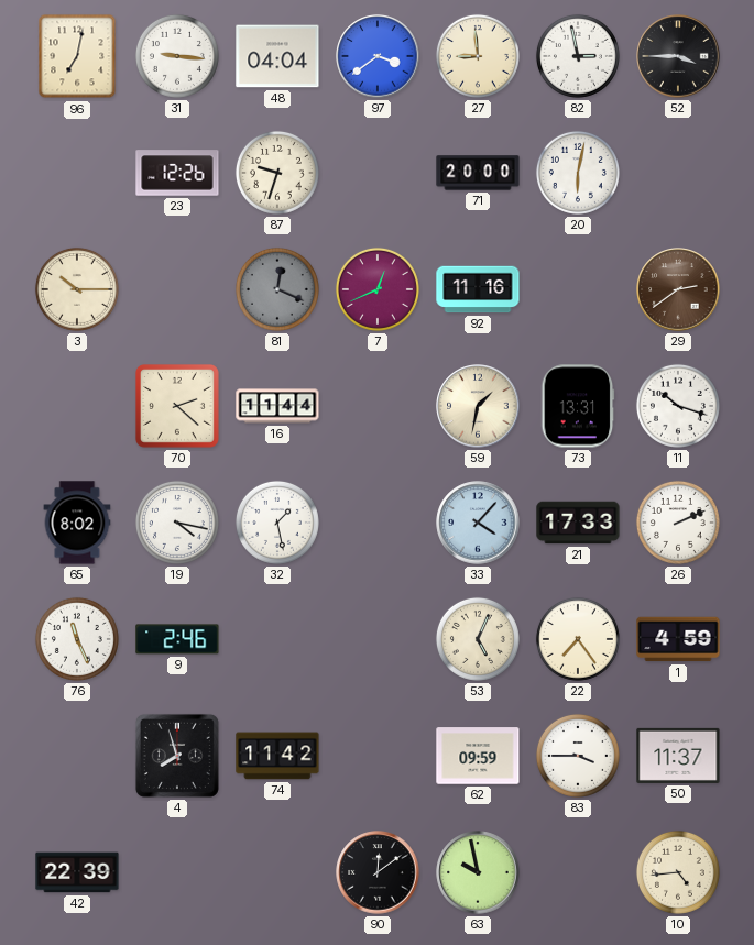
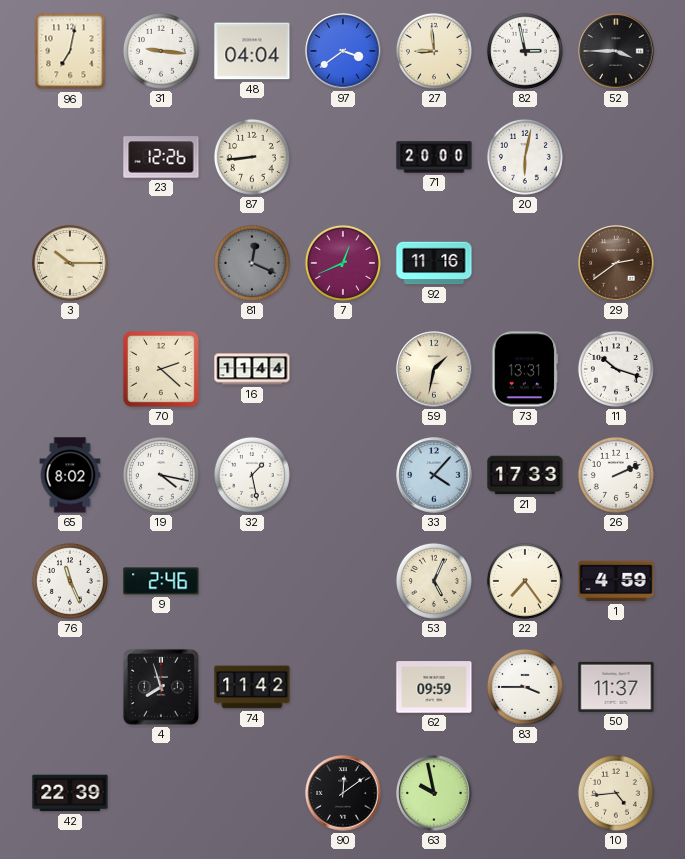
87: 9:33 -> 8:44
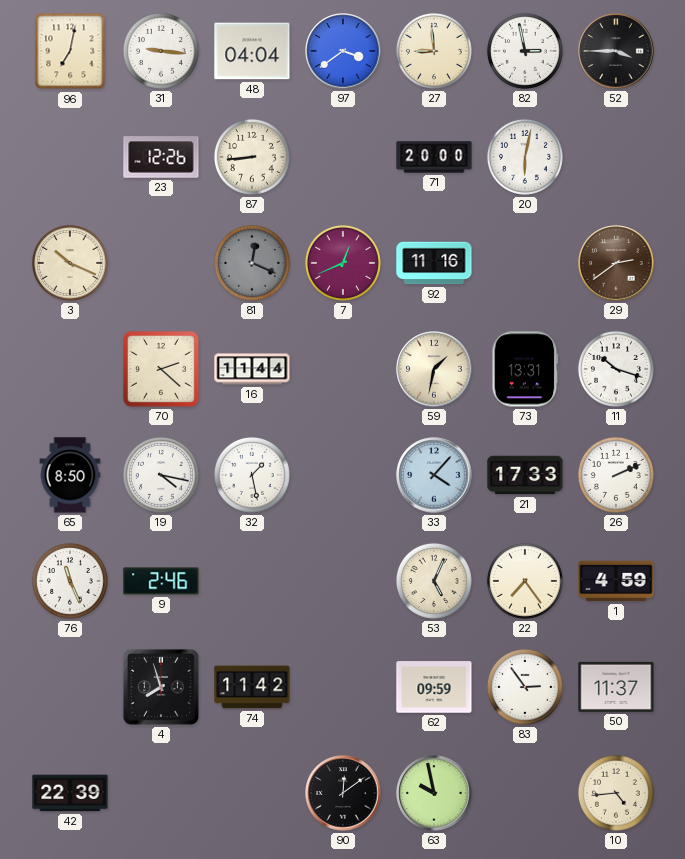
3: 10:15 -> 10:19
65: 8:02 -> 8:50
83: 3:45 -> 2:54
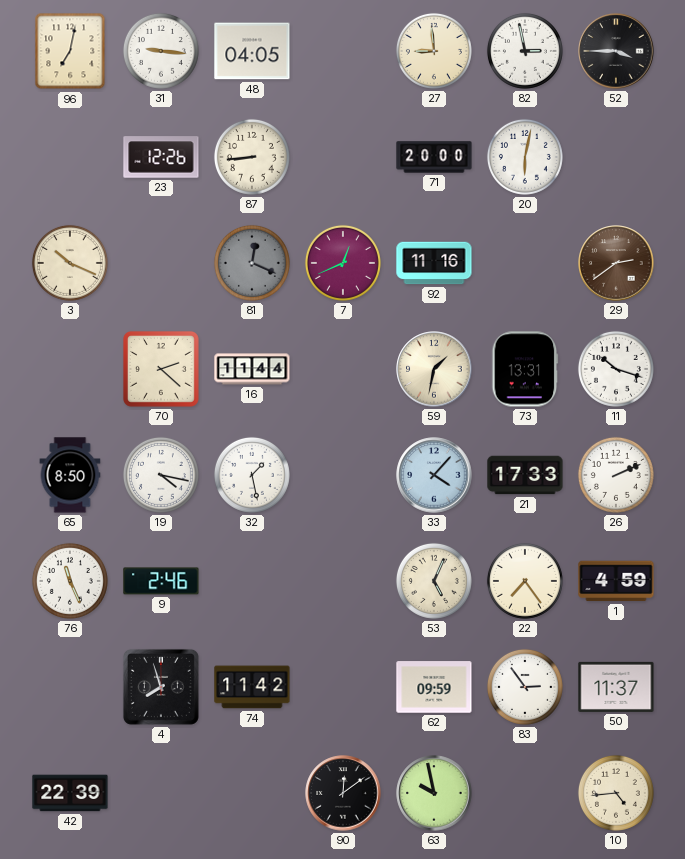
48: 04:04 -> 04:05
97: 3:39 -> none
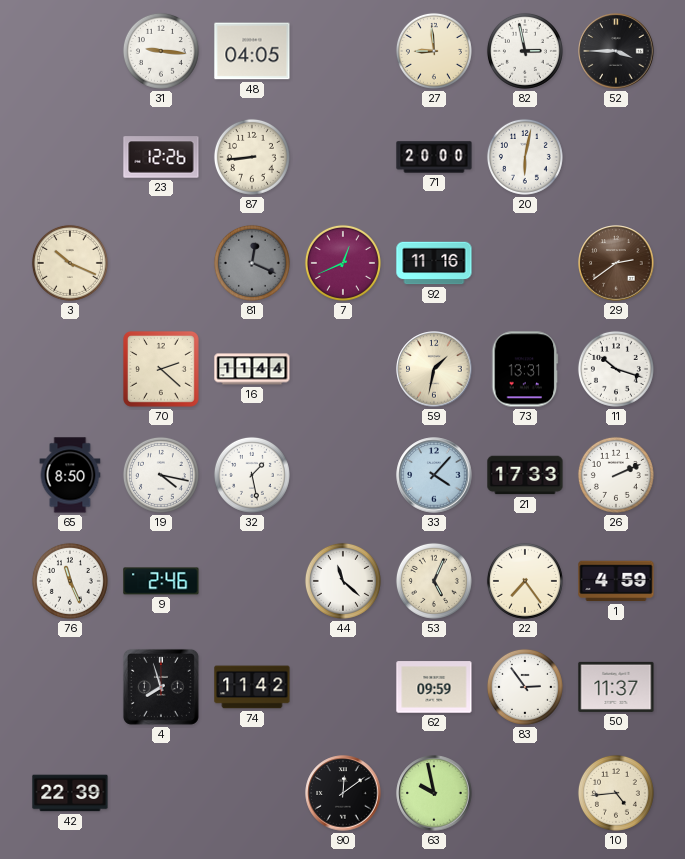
96: 7:02 -> none
44: none -> 11:22
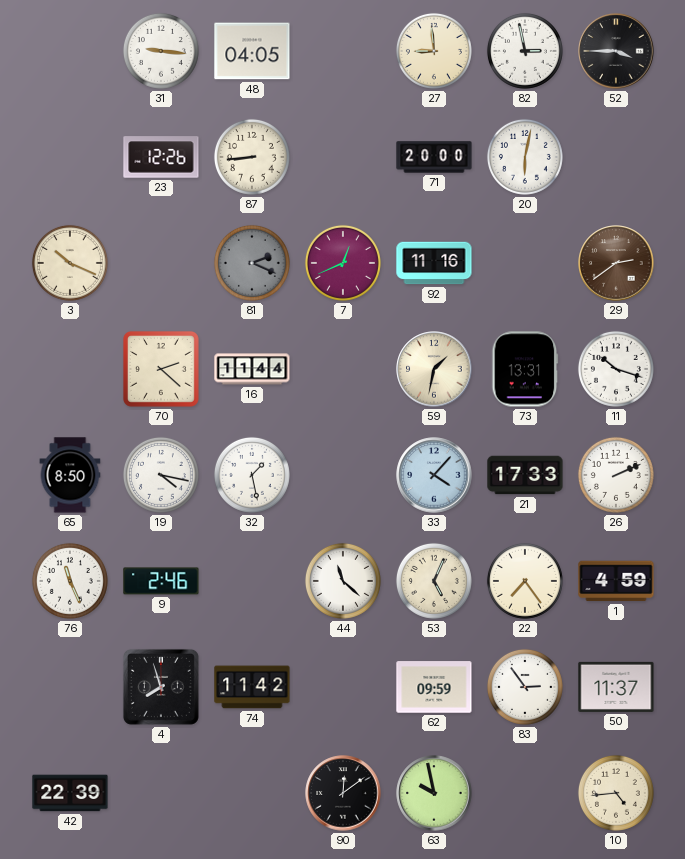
81: 12:19 -> 2:19
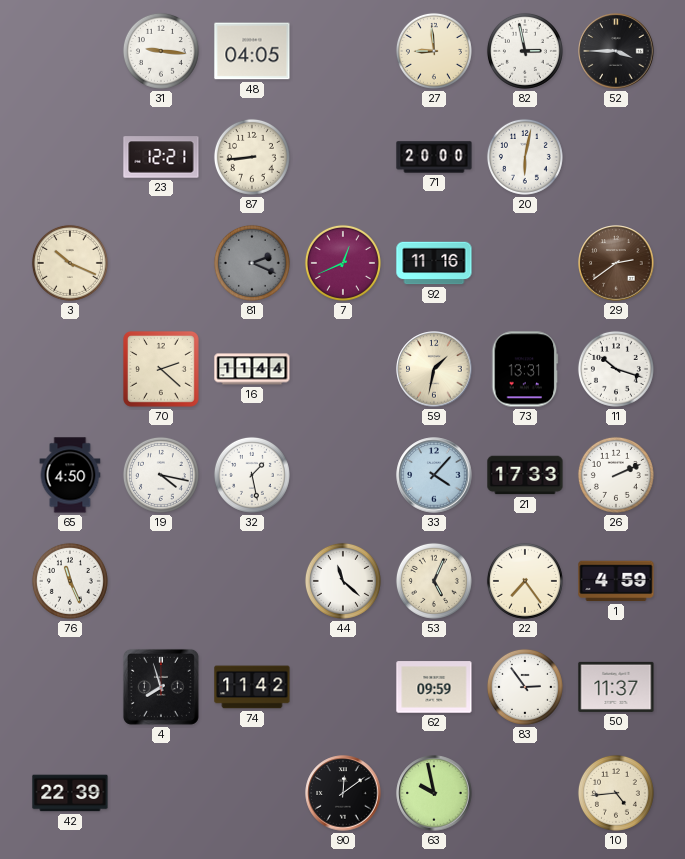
23: 12:26 -> 12:21
65: 8:50 -> 4:50
9: 2:46 -> none
